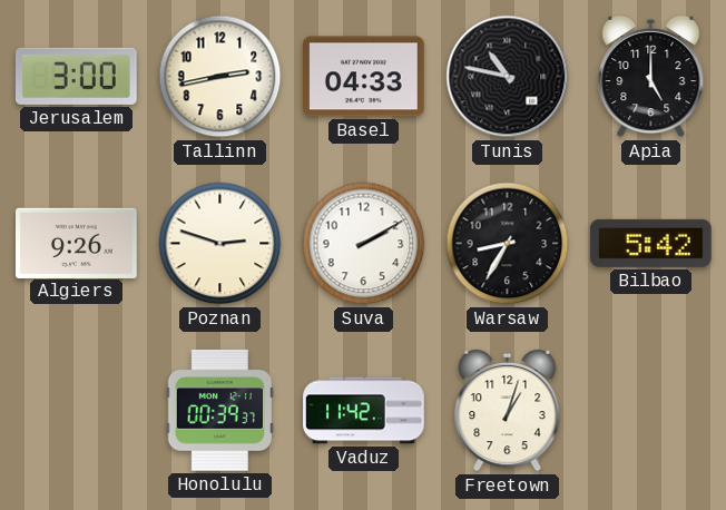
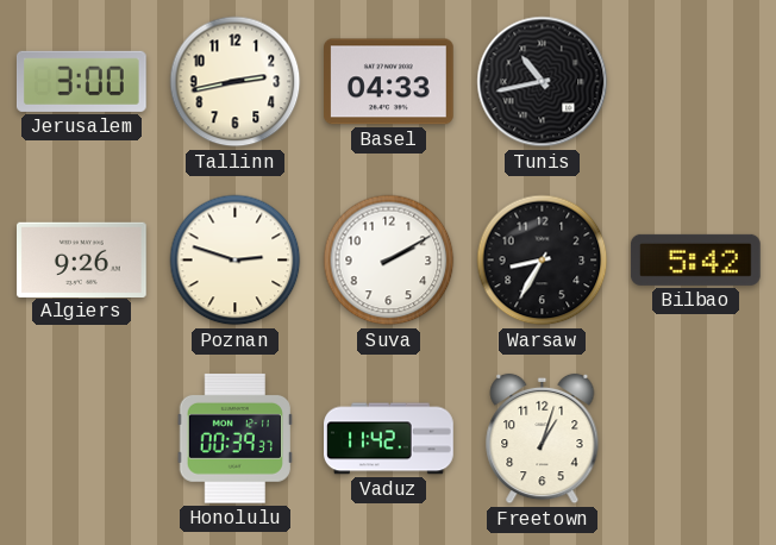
Tunis: 10:47 -> 10:43
Apia: 5:00 -> none
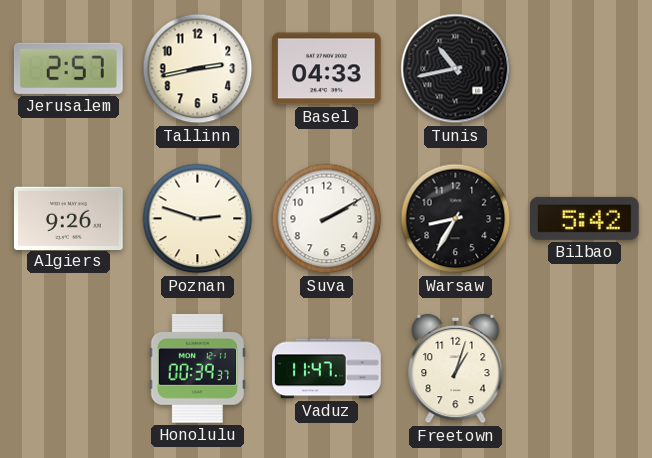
Jerusalem: 3:00 -> 2:57
Vaduz: 11:42 -> 11:47
